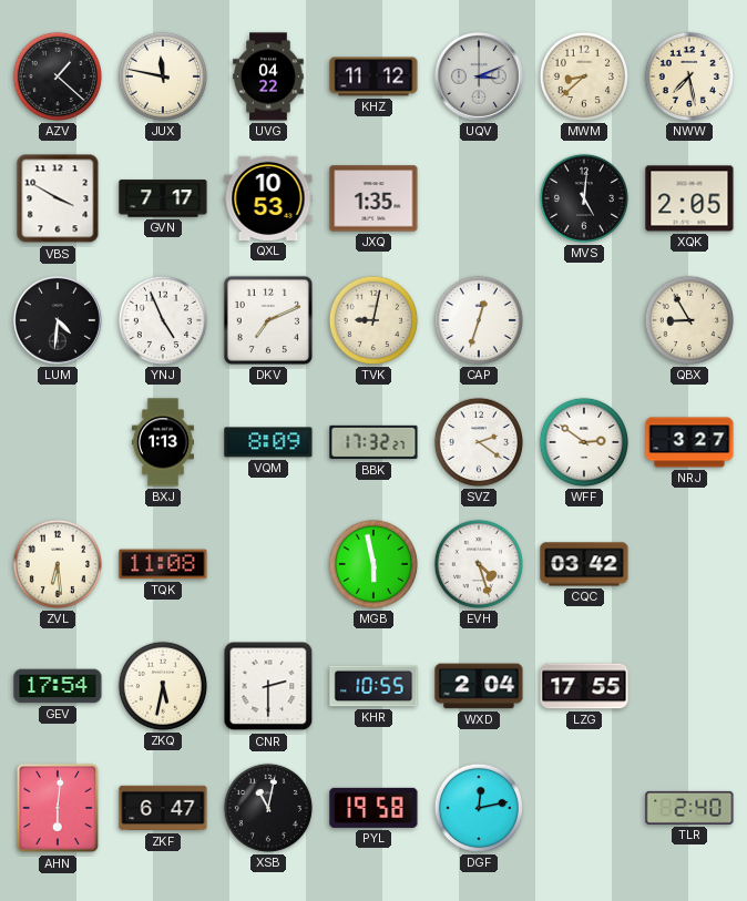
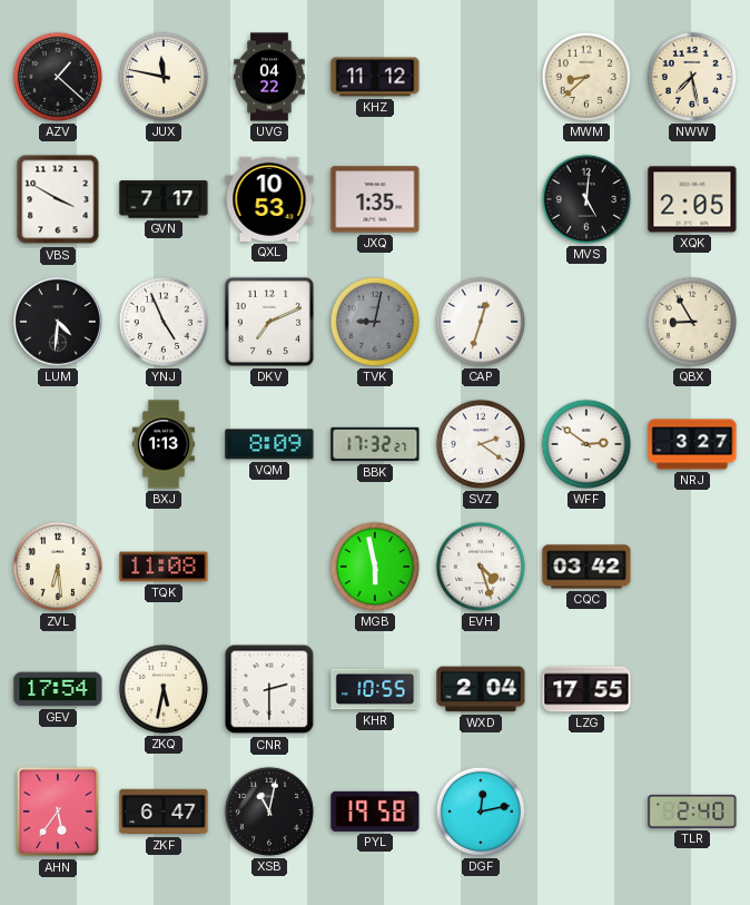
UQV: 3:11 -> none
TVK dial: cream -> grey
AHN: 6:01 -> 5:36
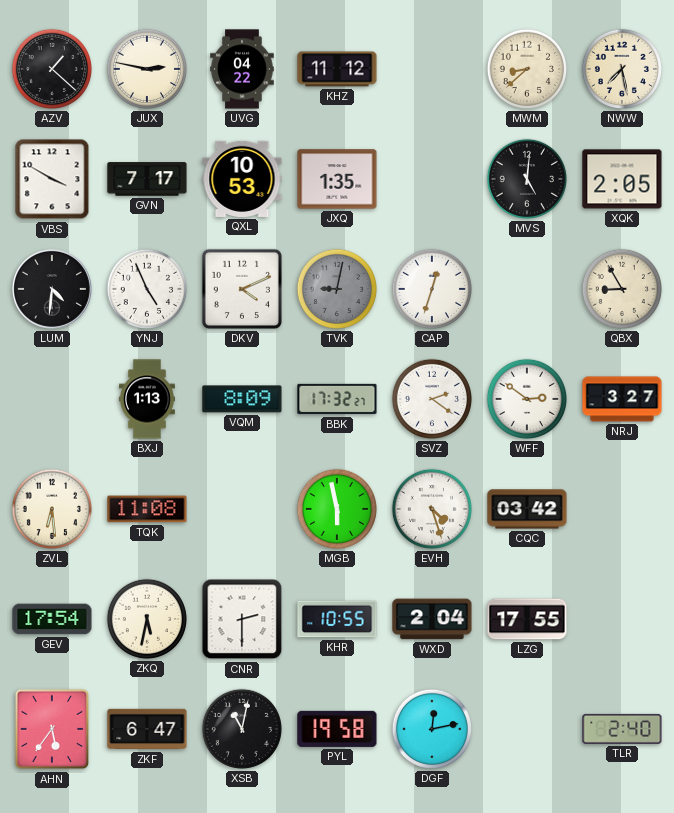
JUX: 11:47 -> 2:47
DKV: 7:11 -> 4:11
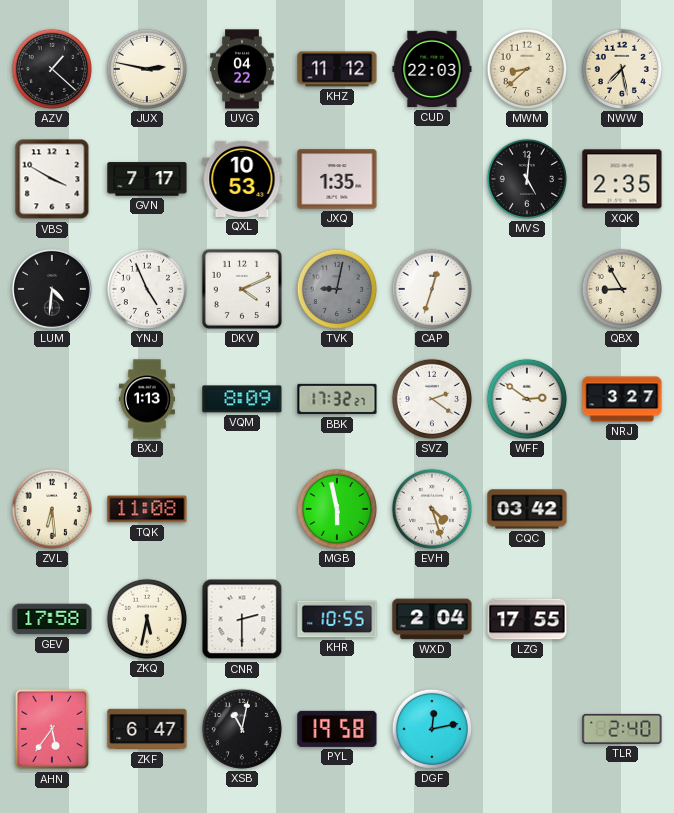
CUD: none -> 22:03
XQK: 2:05 -> 2:35
GEV: 17:54 -> 17:58
